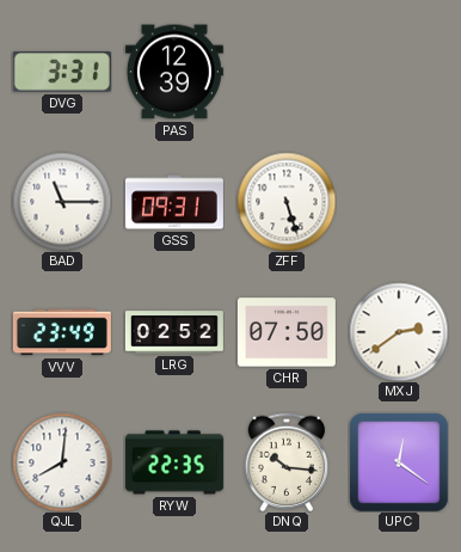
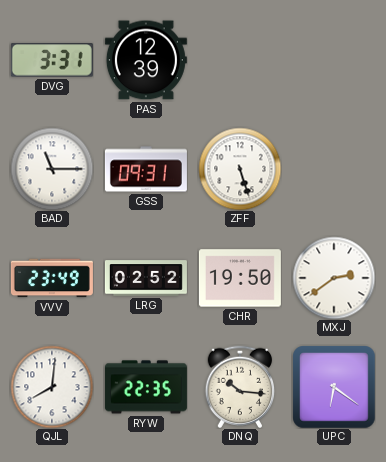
CHR: 07:50 -> 19:50
UPC: 12:21 -> 6:21
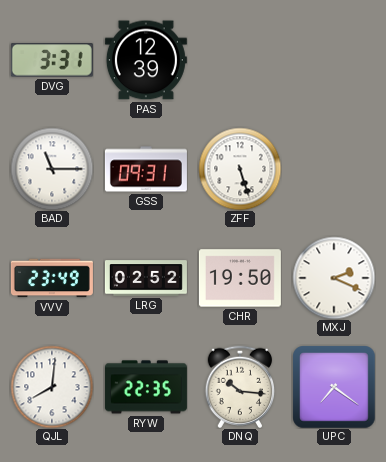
MXJ: 2:39 -> 2:19
UPC: 6:21 -> 7:21
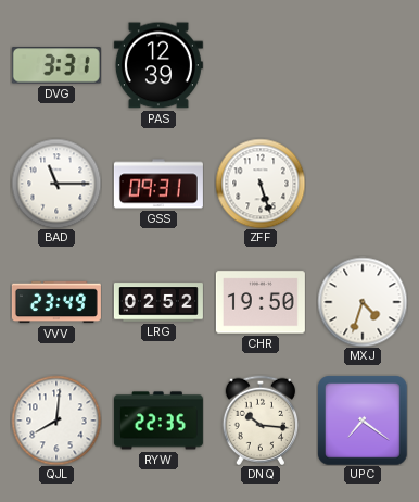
MXJ: 2:19 -> 4:33
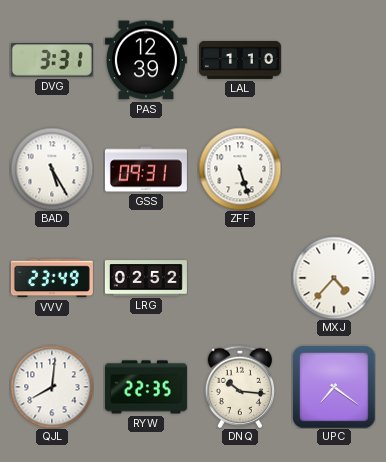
LAL: none -> 1:10
BAD: 11:15 -> 5:25
CHR: 19:50 -> none
MXJ: 4:33 -> 4:37
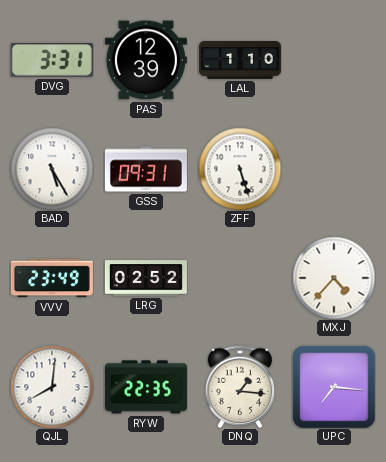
DNQ: 10:16 -> 1:16
UPC: 7:21 -> 7:16
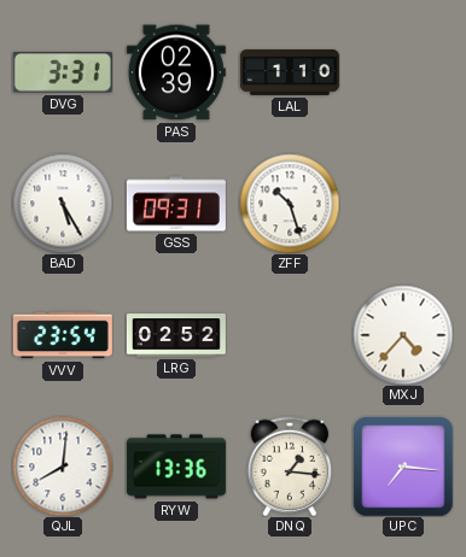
PAS: 12:39 -> 02:39
ZFF: 5:27 -> 10:27
VVV: 23:49 -> 23:54
RYW: 22:35 -> 13:36
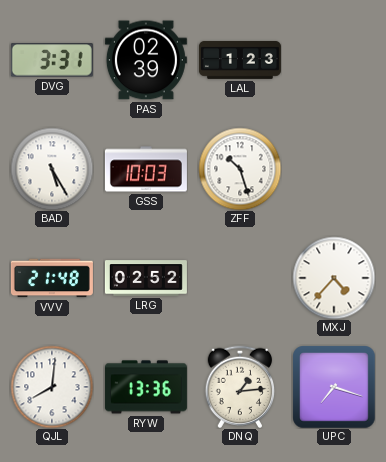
LAL: 1:10 -> 1:23
GSS: 09:31 -> 10:03
VVV: 23:54 -> 21:48
DNQ: 1:16 -> 1:14
UPC: 7:16 -> 7:18
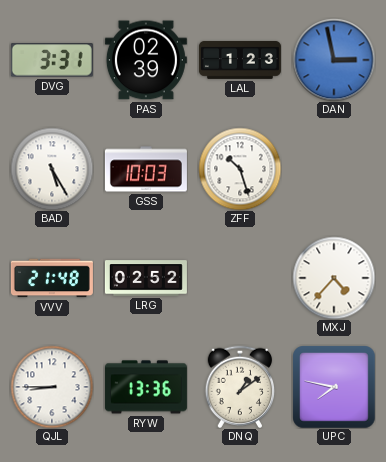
DAN: none -> 2:58
QJL: 8:01 -> 8:45
DNQ: 1:14 -> 1:09
UPC: 7:18 -> 7:47
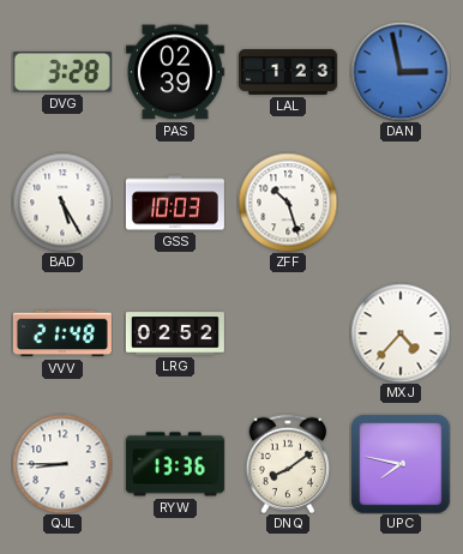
DVG: 3:31 -> 3:28
DNQ: 1:09 -> 8:09
